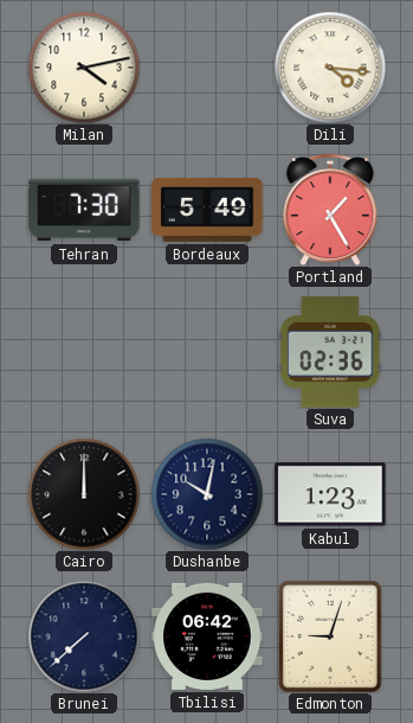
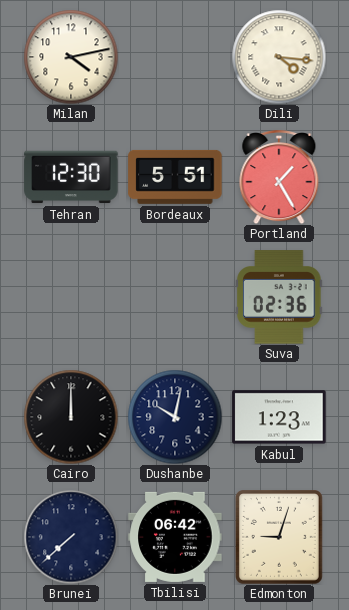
Tehran: 7:30 -> 12:30
Bordeaux: 5:49 -> 5:51
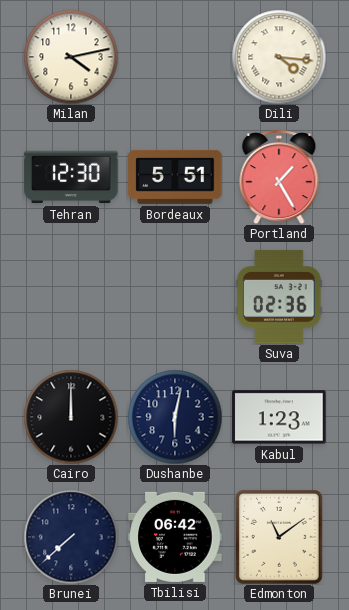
Dushanbe: 10:02 -> 6:02
Edmonton: 9:03 -> 11:09
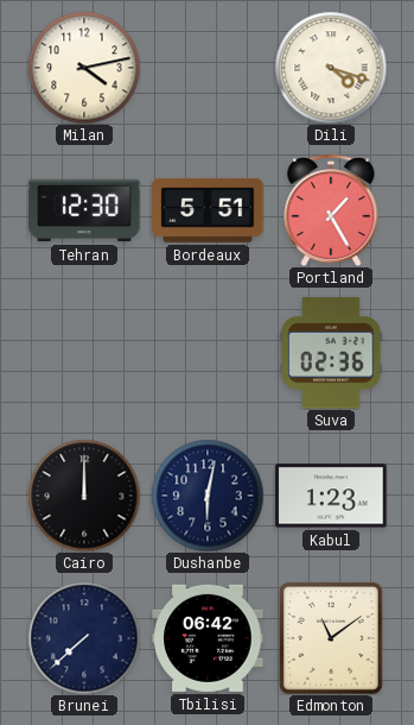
Dili: 4:16 -> 4:18
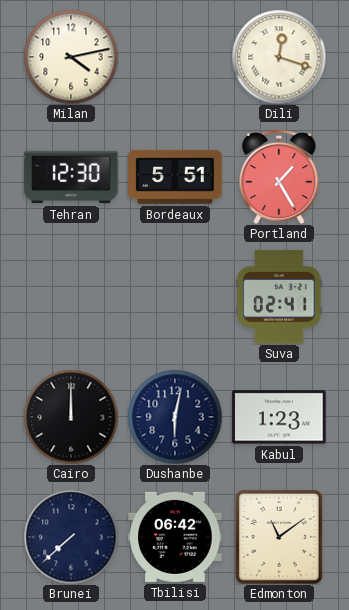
Dili: 4:18 -> 12:18
Suva: 02:36 -> 02:41
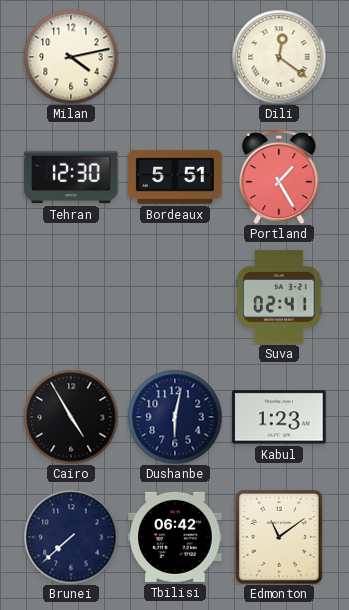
Dili: 12:18 -> 12:21
Cairo: 12:00 -> 4:55
